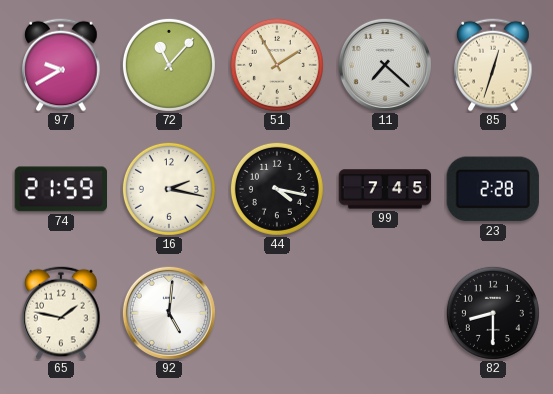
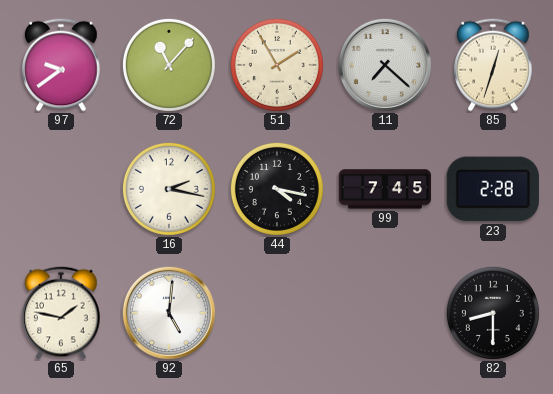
97: 9:40 -> 9:39
74: 21:59 -> none
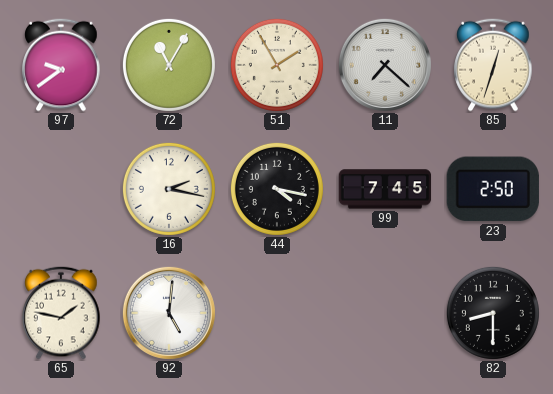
72: 11:07 -> 11:05
23: 2:28 -> 2:50
